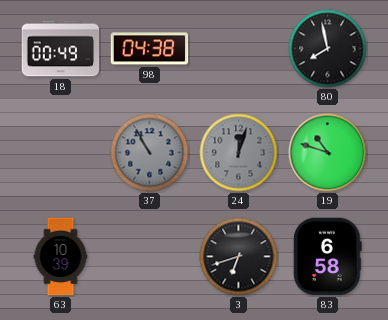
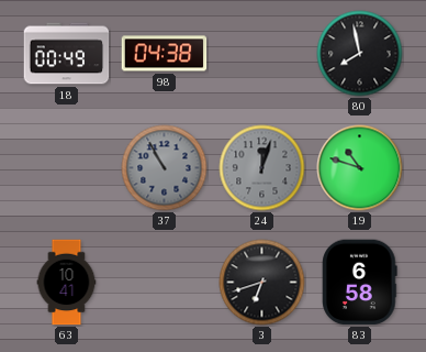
63: 10:39 -> 10:41
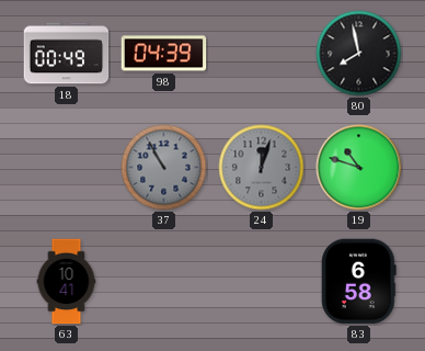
98: 04:38 -> 04:39
3: 6:42 -> none
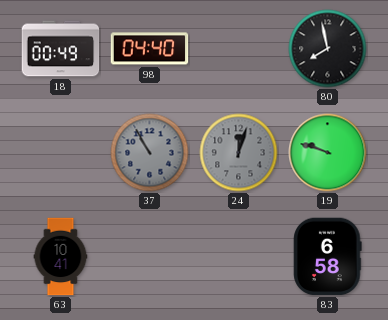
98: 04:39 -> 04:40
19: 10:48 -> 9:48
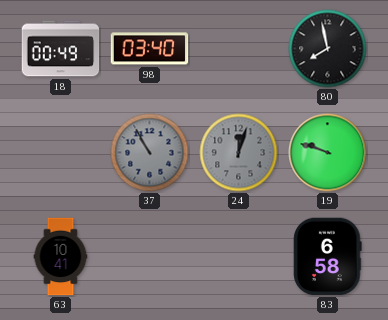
98: 04:40 -> 03:40
